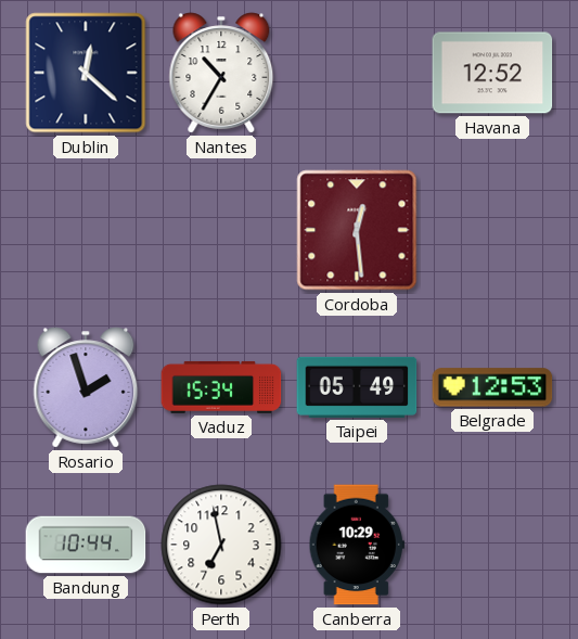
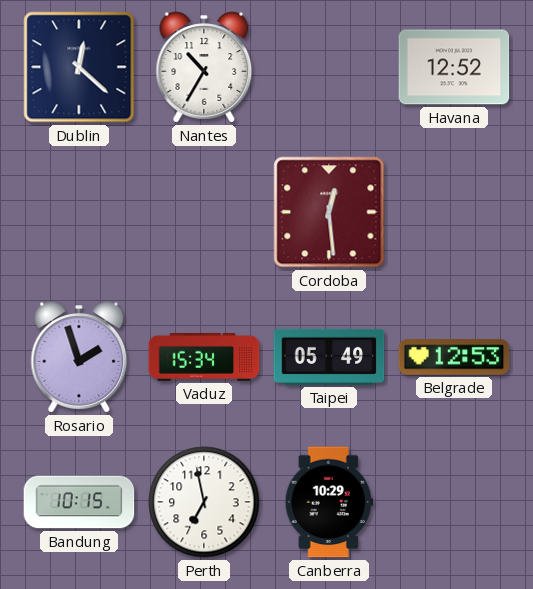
Bandung: 10:44 -> 10:15
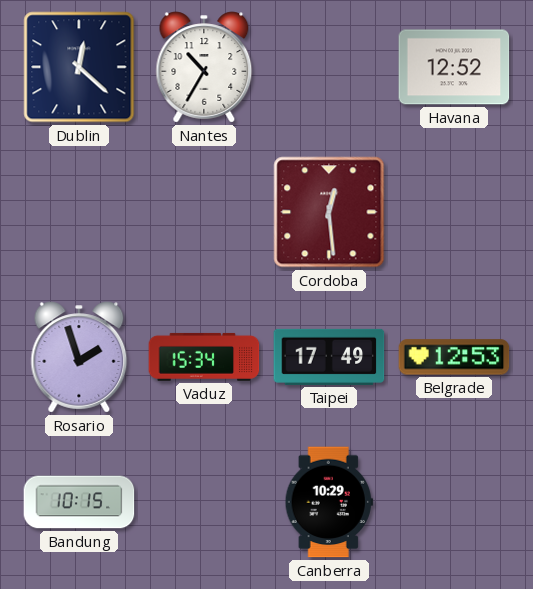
Taipei: 05:49 -> 17:49
Perth: 6:58 -> none
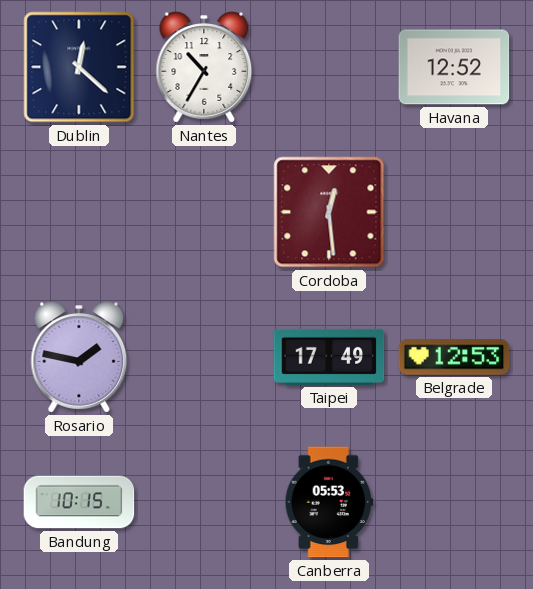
Rosario: 1:57 -> 1:47
Vaduz: 15:34 -> none
Canberra: 10:29 -> 05:53
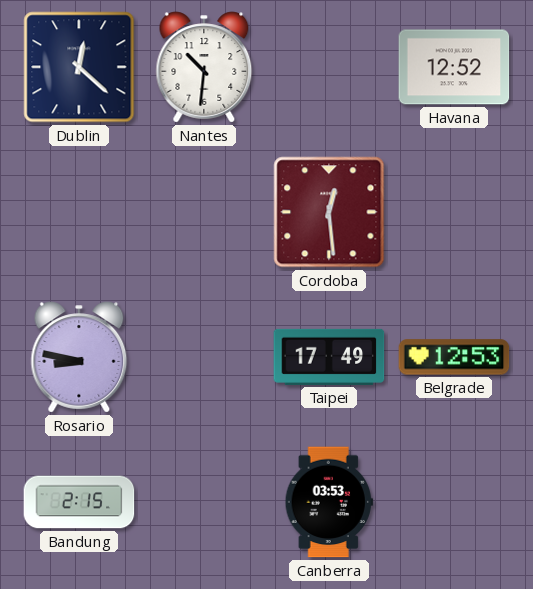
Nantes: 10:35 -> 10:31
Rosario: 1:47 -> 8:47
Bandung: 10:15 -> 2:15
Canberra: 05:53 -> 03:53
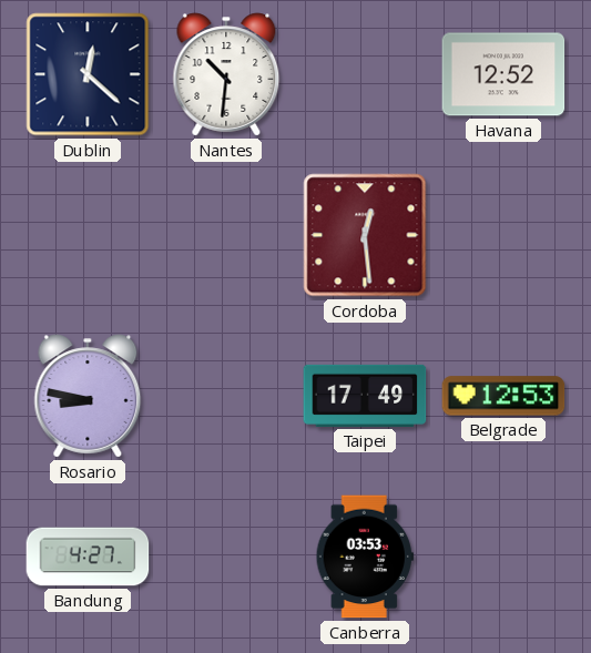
Bandung: 2:15 -> 4:27
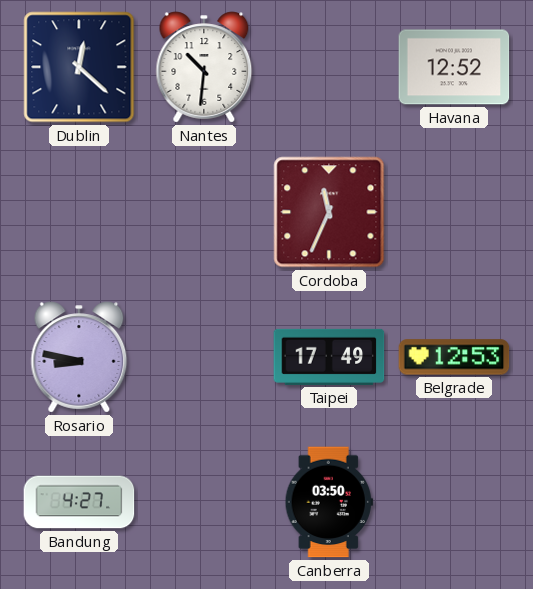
Cordoba: 12:29 -> 11:34
Canberra: 03:53 -> 03:50
